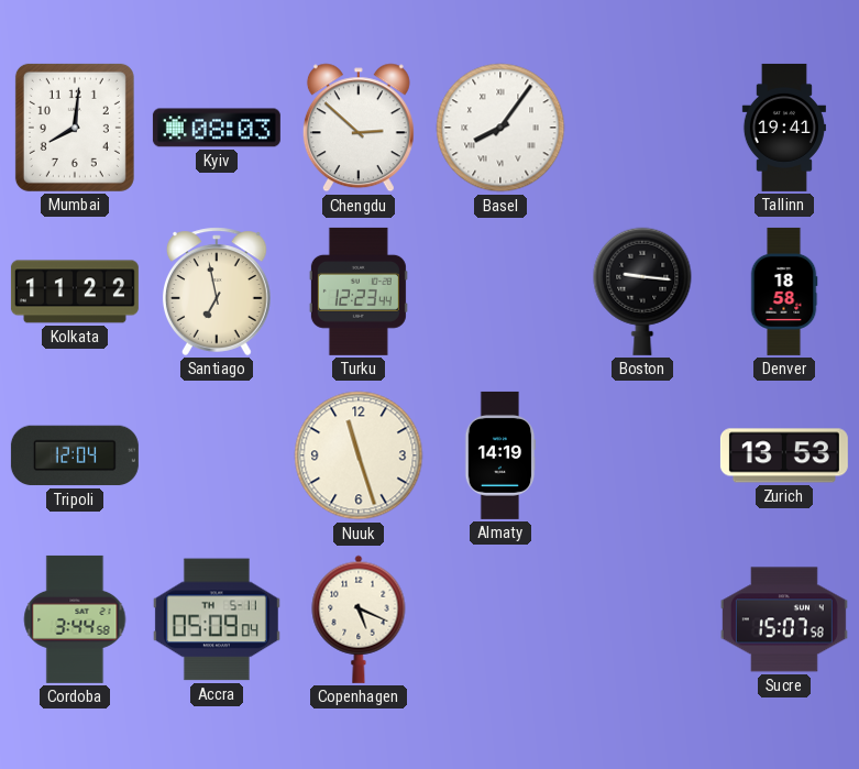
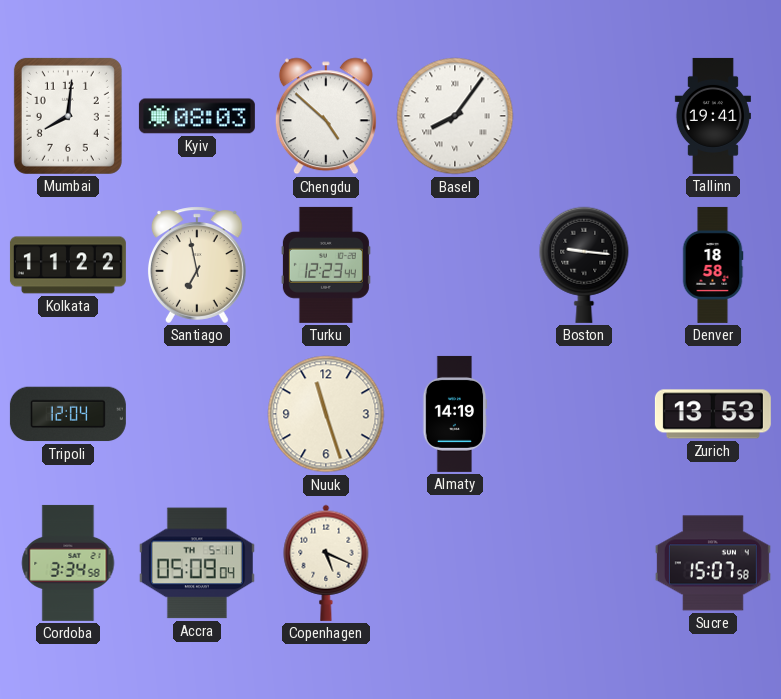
Chengdu: 2:52 -> 4:52
Cordoba: 3:44 -> 3:34
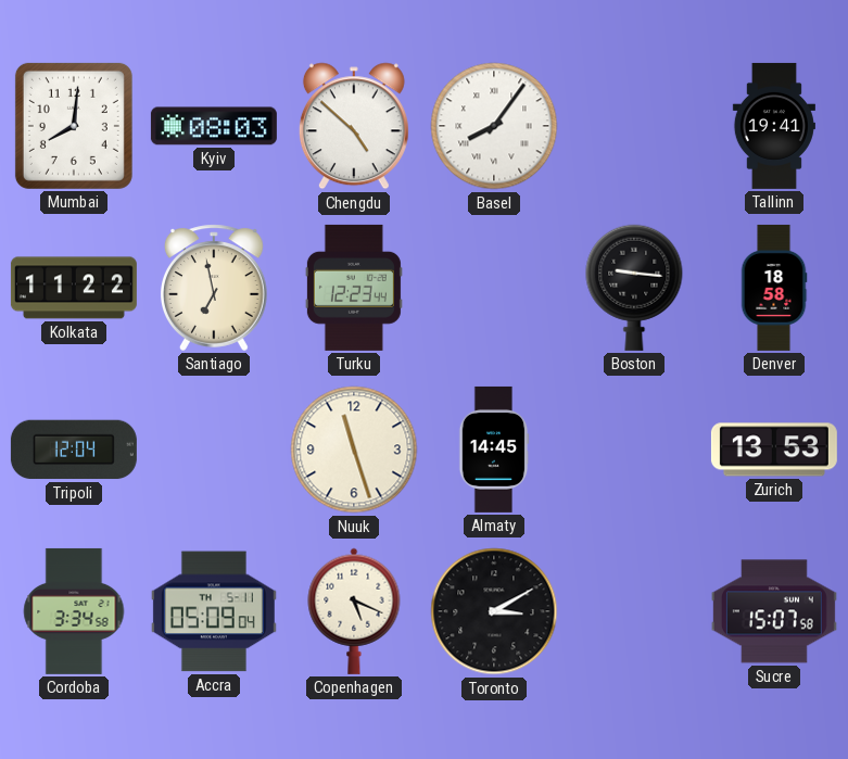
Almaty: 14:19 -> 14:45
Toronto: none -> 3:10
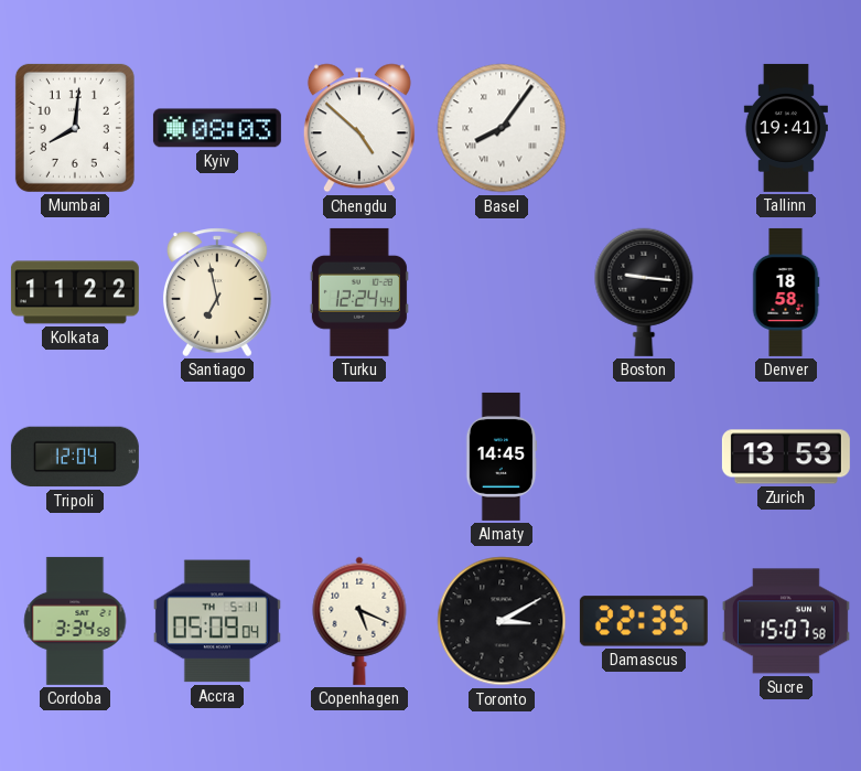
Turku: 12:23 -> 12:24
Nuuk: 11:27 -> none
Damascus: none -> 22:35
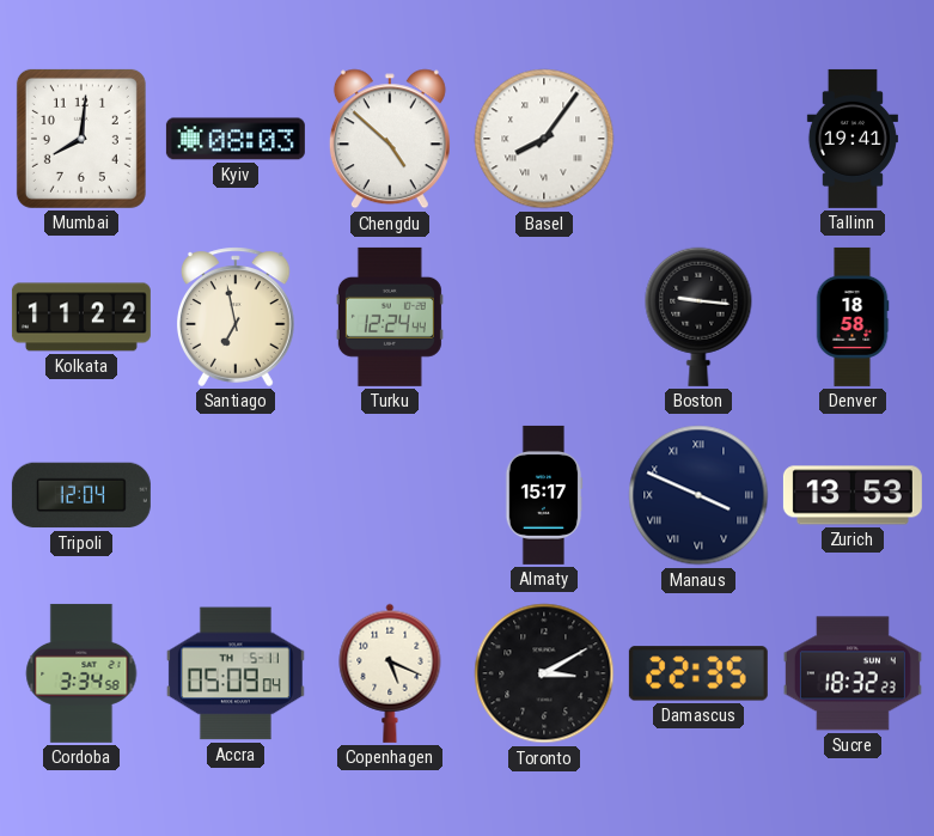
Almaty: 14:45 -> 15:17
Manaus: none -> 3:49
Sucre: 15:07 -> 18:32
